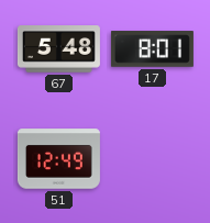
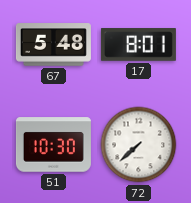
51: 12:49 -> 10:30
72: none -> 7:38
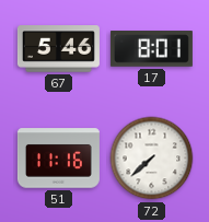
67: 5:48 -> 5:46
51: 10:30 -> 11:16
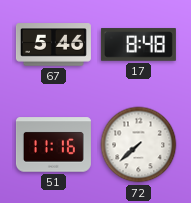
17: 8:01 -> 8:48
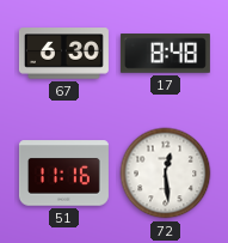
67: 5:46 -> 6:30
72: 7:38 -> 12:29
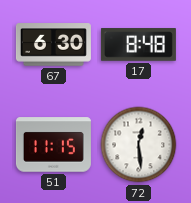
51: 11:16 -> 11:15
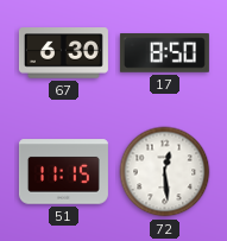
17: 8:48 -> 8:50
